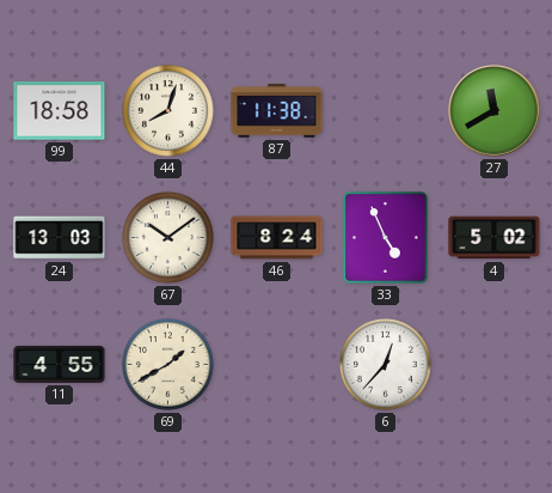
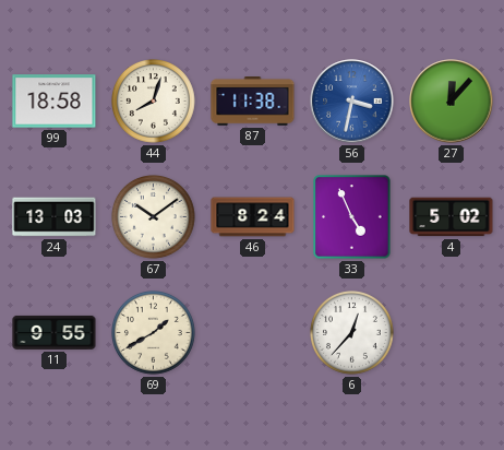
56: none -> 3:32
27: 11:40 -> 12:07
11: 4:55 -> 9:55
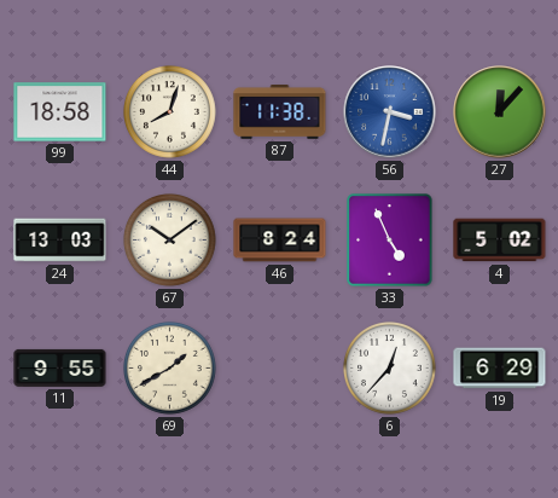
19: none -> 6:29
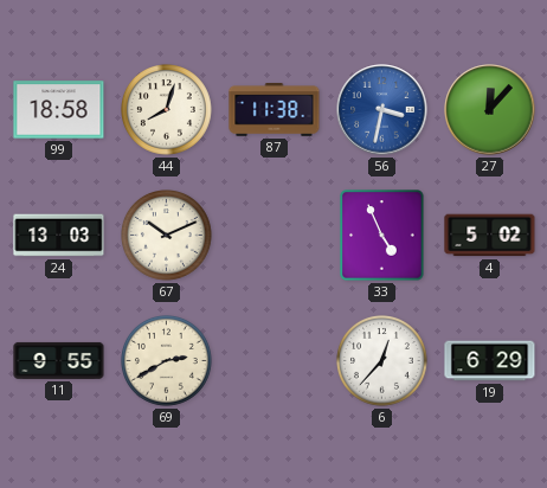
67: 10:09 -> 10:11
46: 8:24 -> none
69: 1:40 -> 2:40
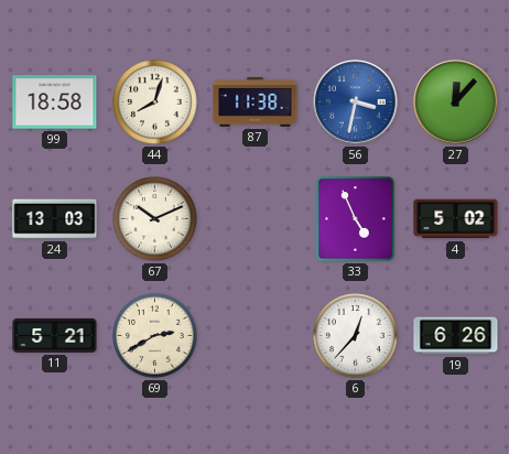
11: 9:55 -> 5:21
19: 6:29 -> 6:26
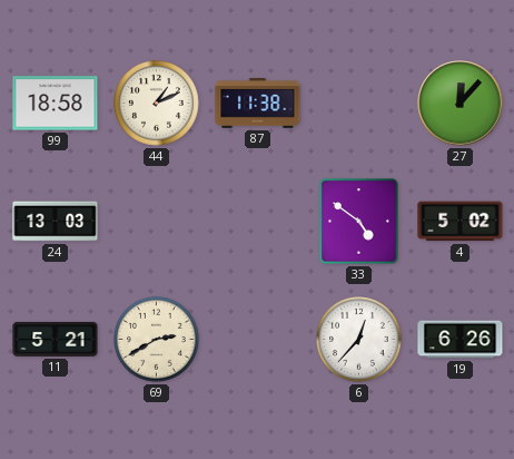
44: 8:03 -> 1:11
56: 3:32 -> none
67: 10:11 -> none
33: 4:56 -> 4:51
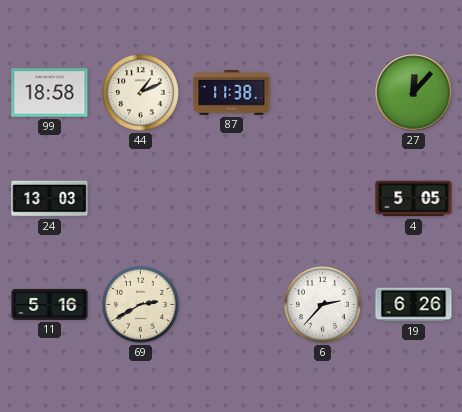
33: 4:51 -> none
4: 5:02 -> 5:05
11: 5:21 -> 5:16
6: 12:37 -> 2:37
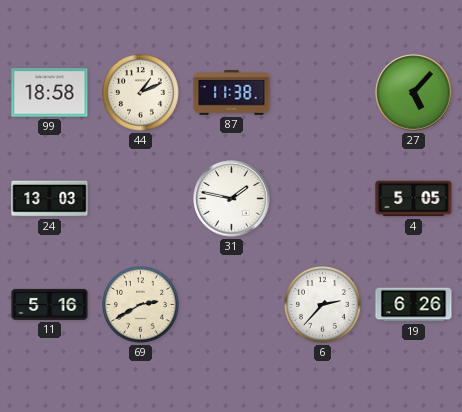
27: 12:07 -> 5:07
31: none -> 1:47
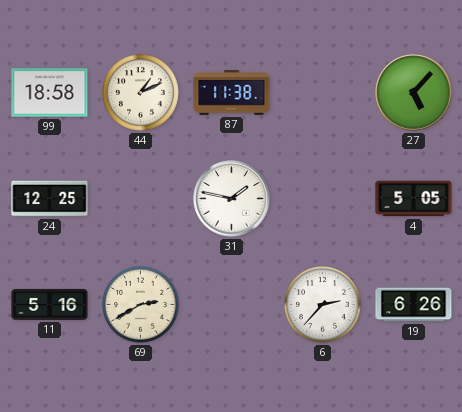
24: 13:03 -> 12:25
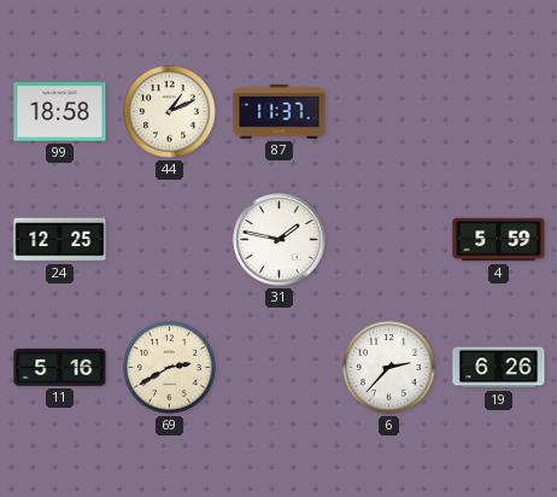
87: 11:38 -> 11:37
27: 5:07 -> none
4: 5:05 -> 5:59
